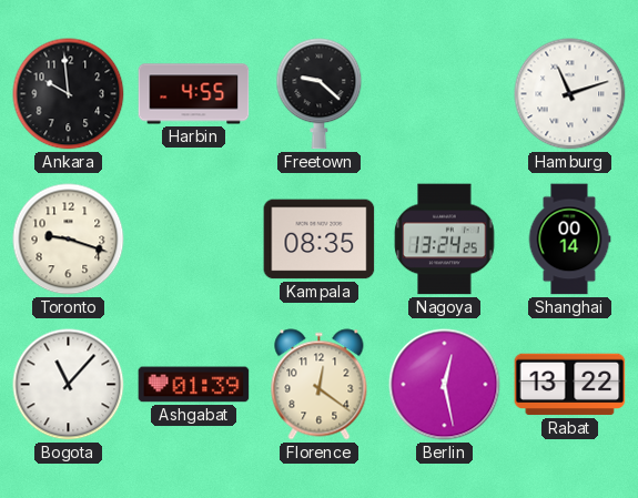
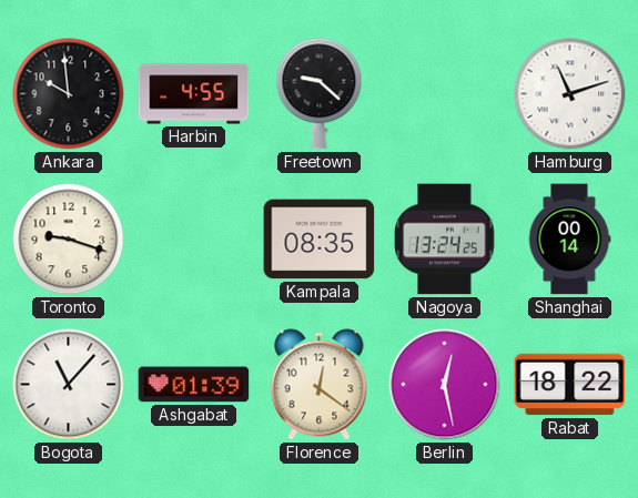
Rabat: 13:22 -> 18:22
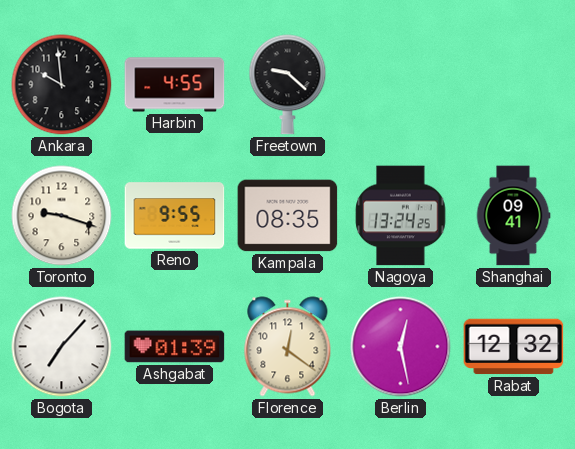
Hamburg: 11:12 -> none
Reno: none -> 9:55
Shanghai: 00:14 -> 09:41
Bogota: 11:07 -> 7:07
Rabat: 18:22 -> 12:32
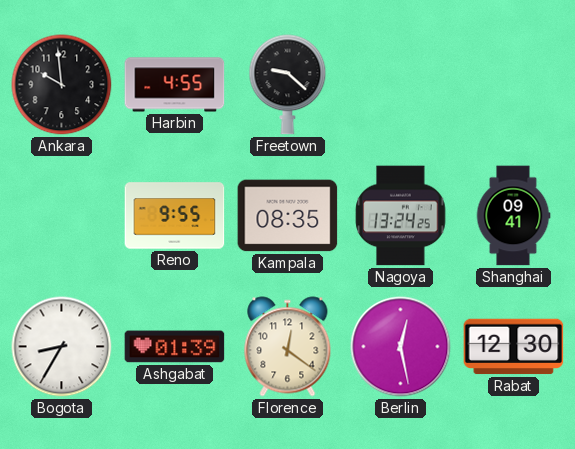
Toronto: 9:18 -> none
Bogota: 7:07 -> 8:35
Rabat: 12:32 -> 12:30
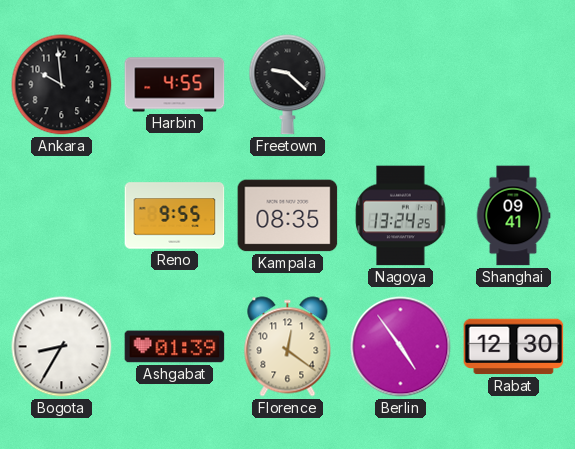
Berlin: 12:28 -> 4:54
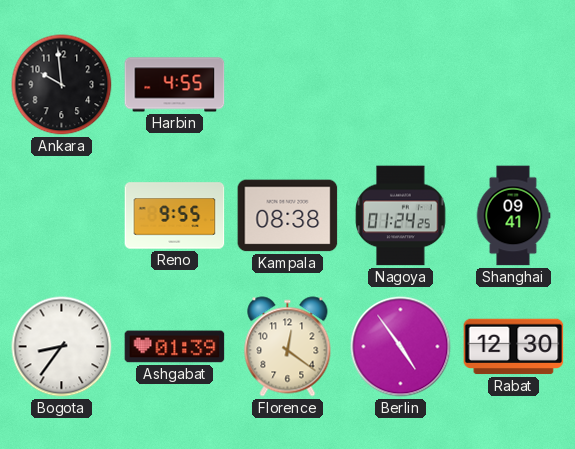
Freetown: 9:22 -> none
Kampala: 08:35 -> 08:38
Nagoya: 13:24 -> 01:24
Bogota: 8:35 -> 8:36
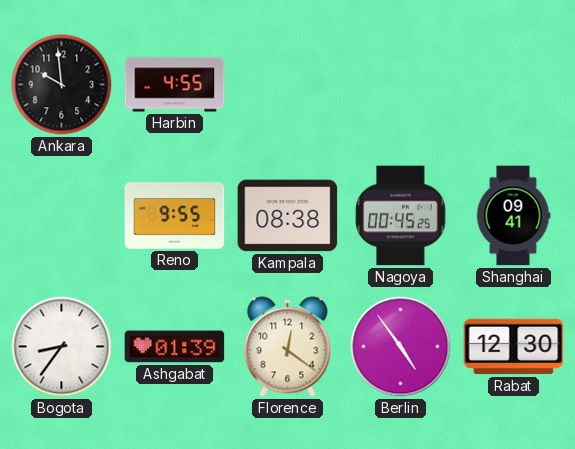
Nagoya: 01:24 -> 00:45
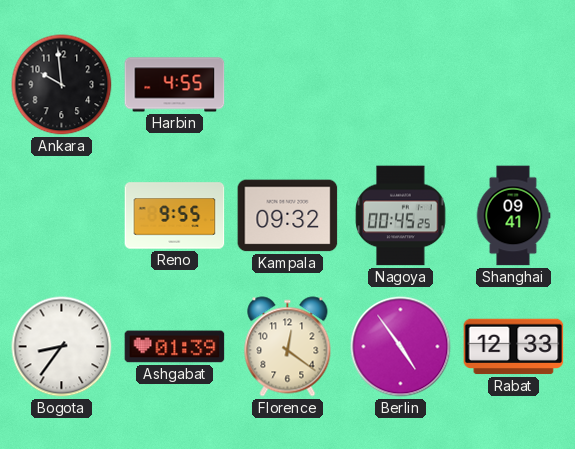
Kampala: 08:38 -> 09:32
Rabat: 12:30 -> 12:33
